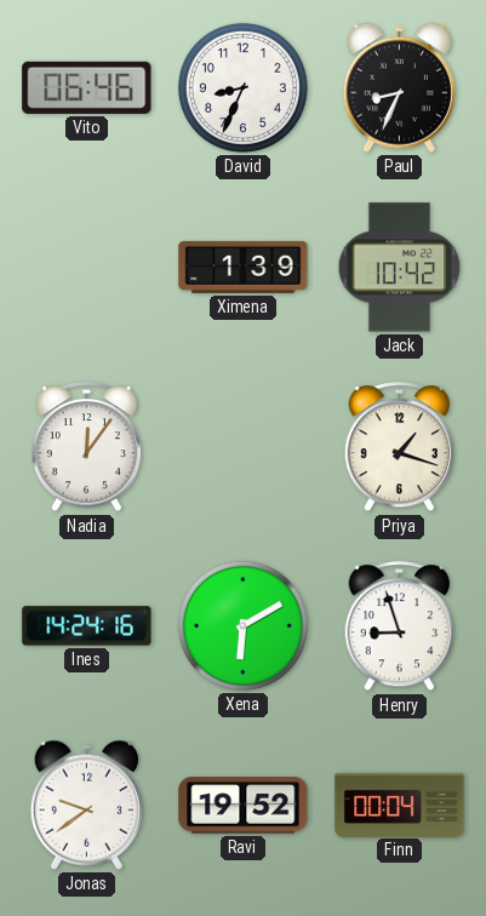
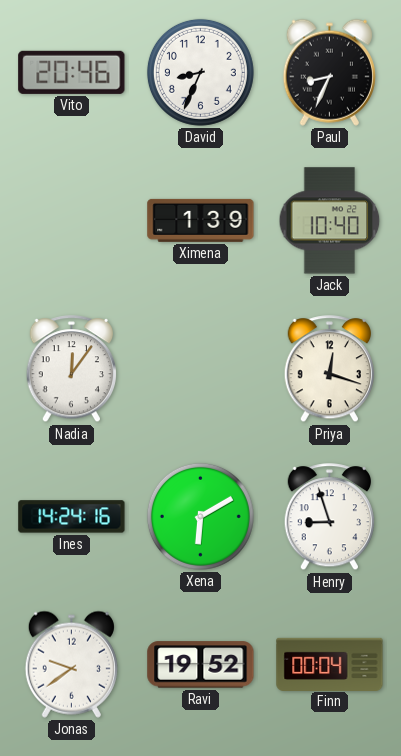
Vito: 06:46 -> 20:46
Jack: 10:42 -> 10:40
Priya: 1:18 -> 12:18
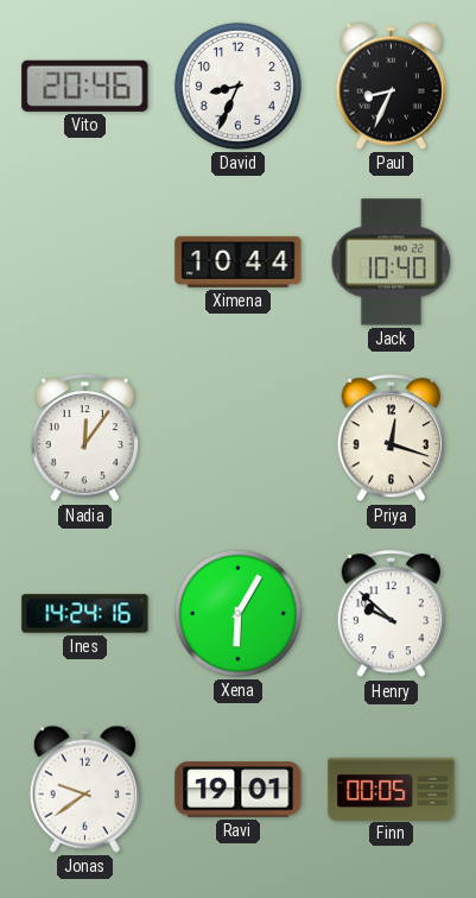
Ximena: 1:39 -> 10:44
Xena: 6:10 -> 6:05
Henry: 8:57 -> 9:52
Ravi: 19:52 -> 19:01
Finn: 00:04 -> 00:05
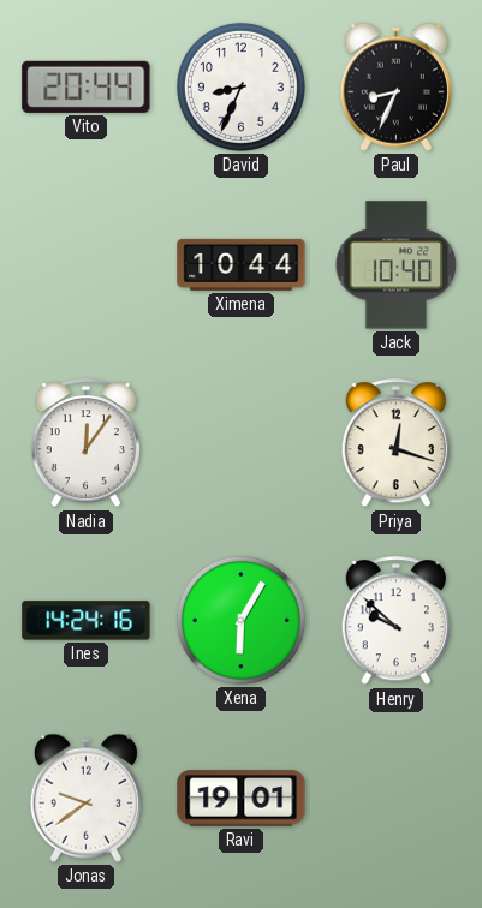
Vito: 20:46 -> 20:44
Finn: 00:05 -> none
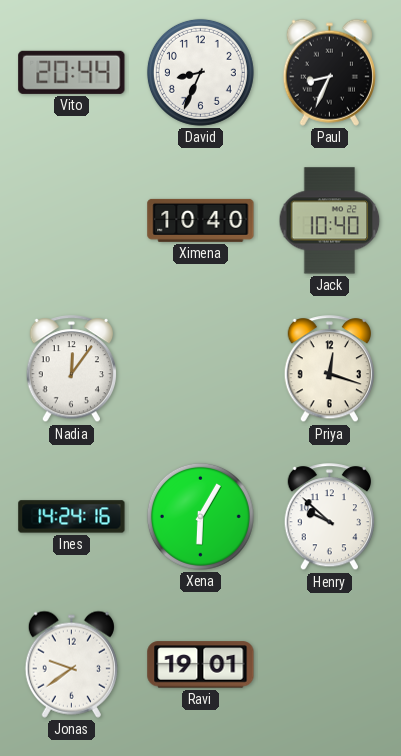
Ximena: 10:44 -> 10:40
